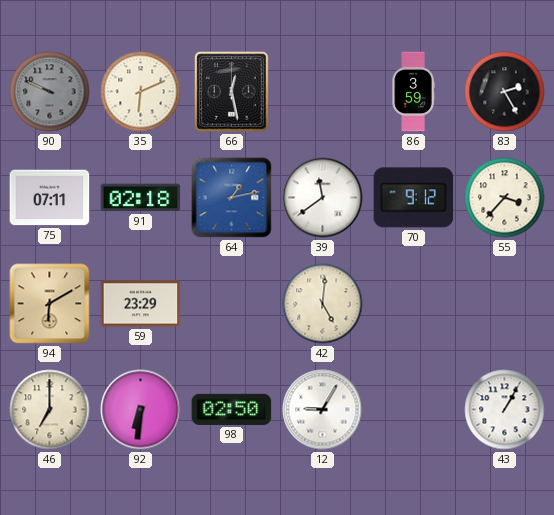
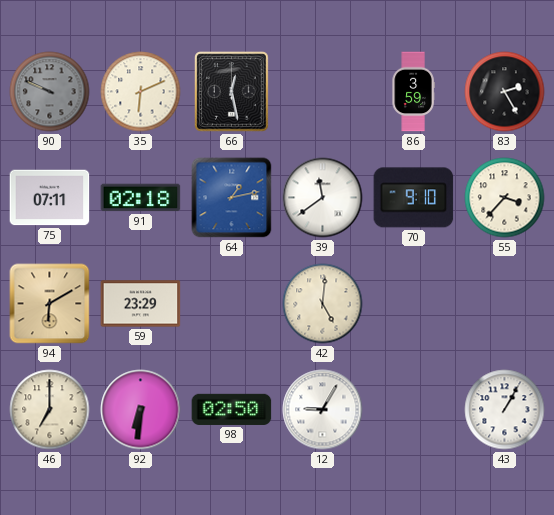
70: 9:12 -> 9:10
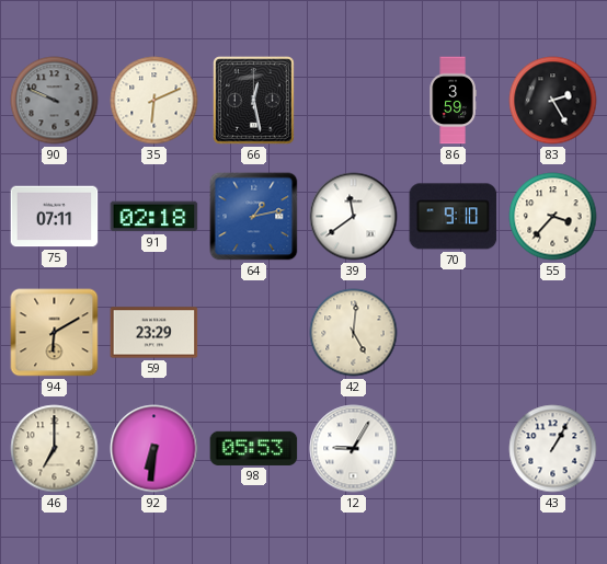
98: 02:50 -> 05:53
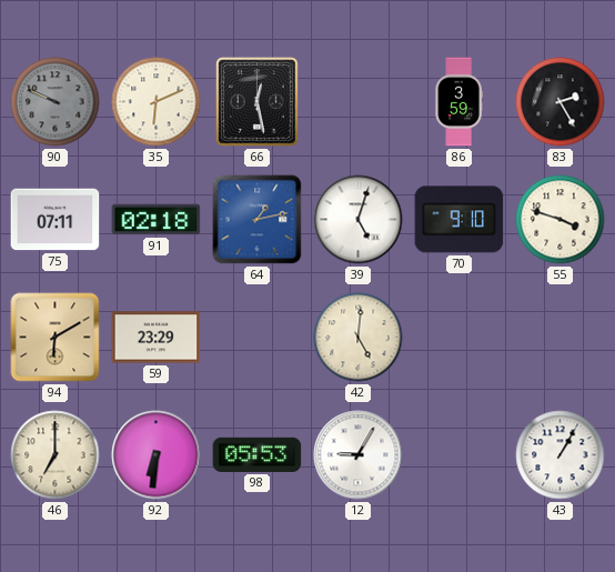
39: 11:39 -> 5:03
55: 3:37 -> 3:48
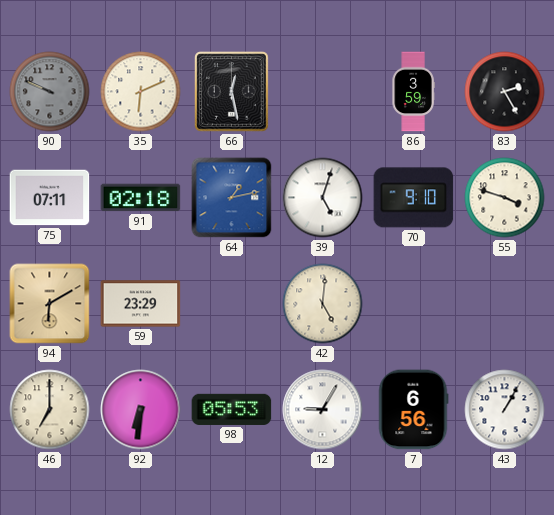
7: none -> 6:56
